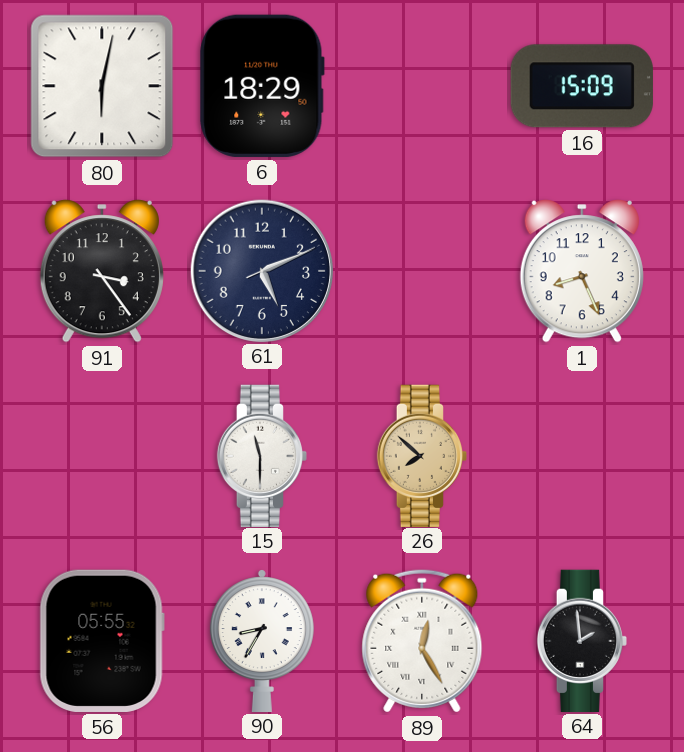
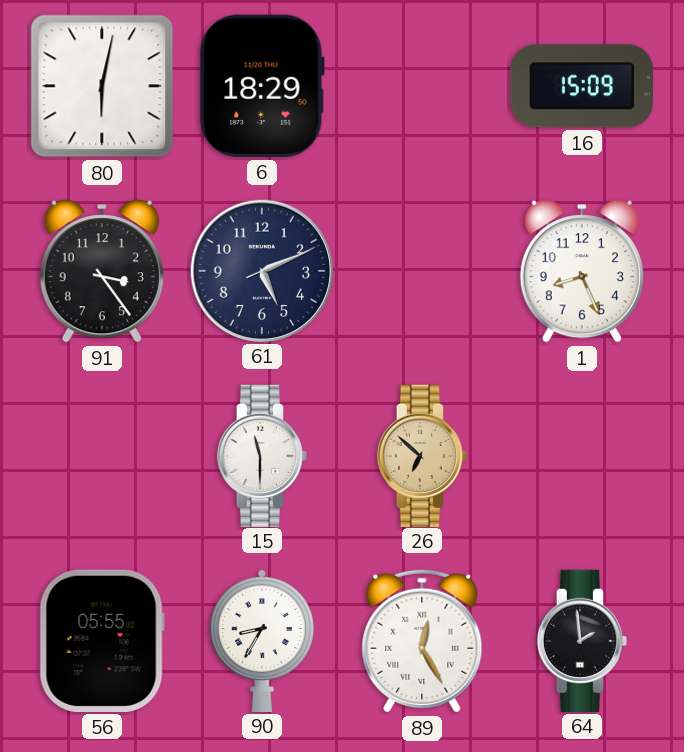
26: 7:52 -> 6:52
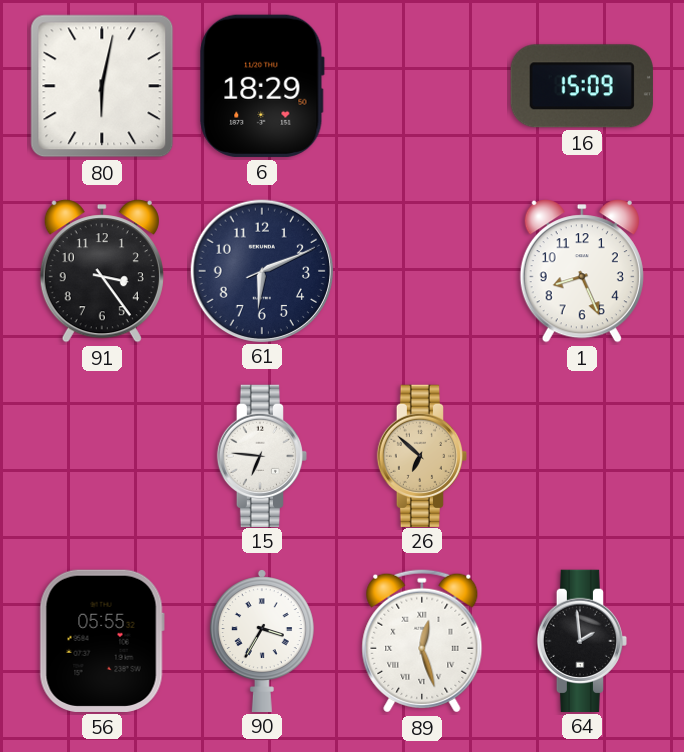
61: 5:11 -> 6:11
15: 11:30 -> 6:46
90: 8:35 -> 3:35
89: 12:25 -> 12:27
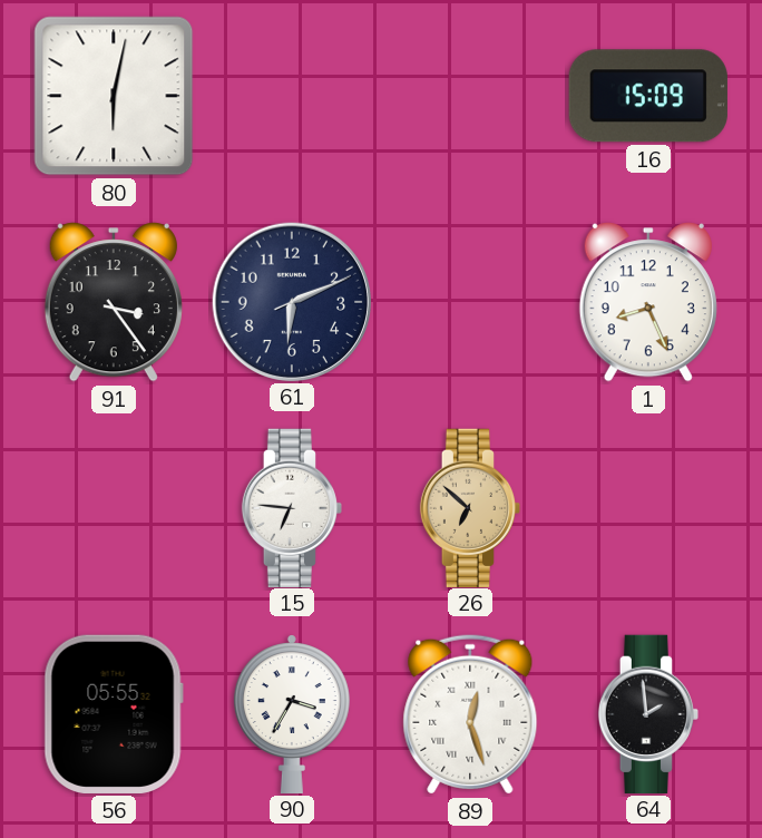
6: 18:29 -> none
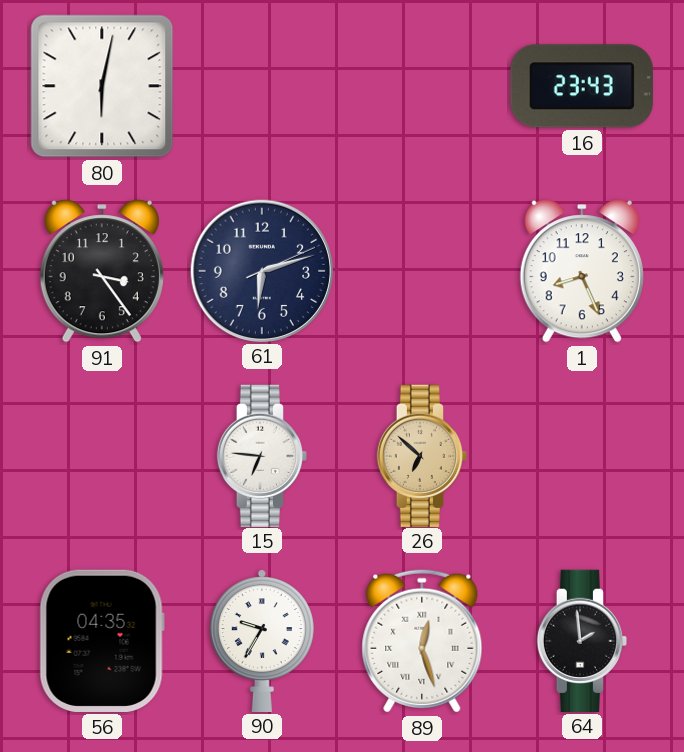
16: 15:09 -> 23:43
61: 6:11 -> 6:12
56: 05:55 -> 04:35
90: 3:35 -> 9:35
